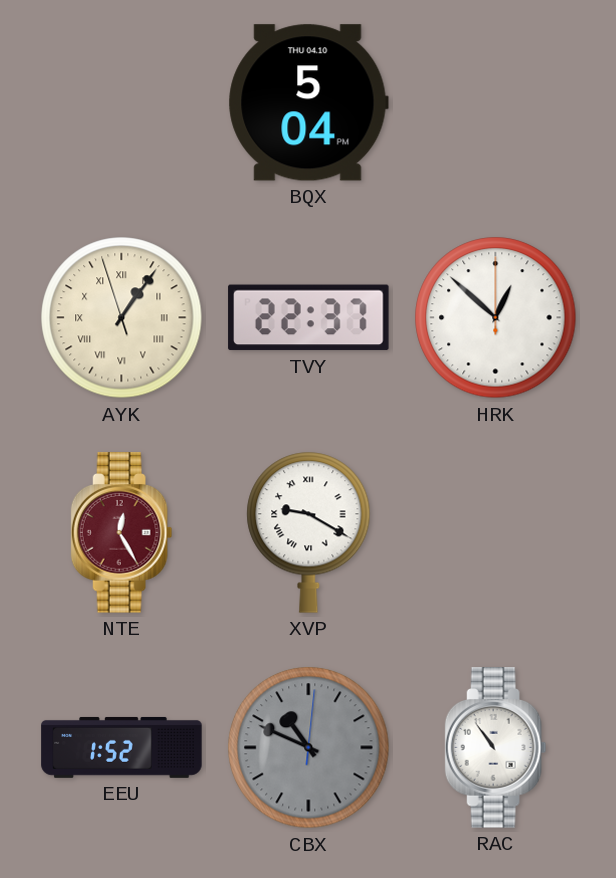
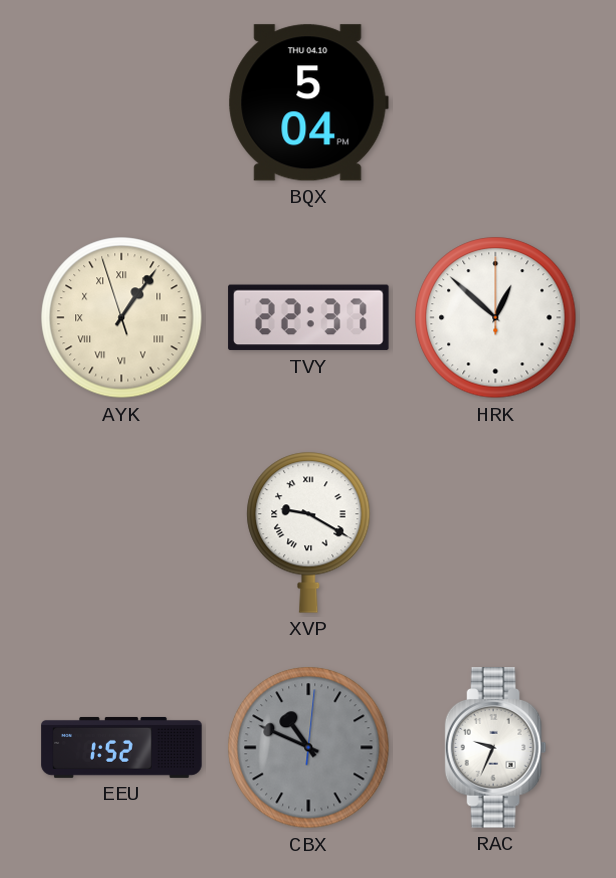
NTE: 12:25 -> none
RAC: 10:54 -> 9:34
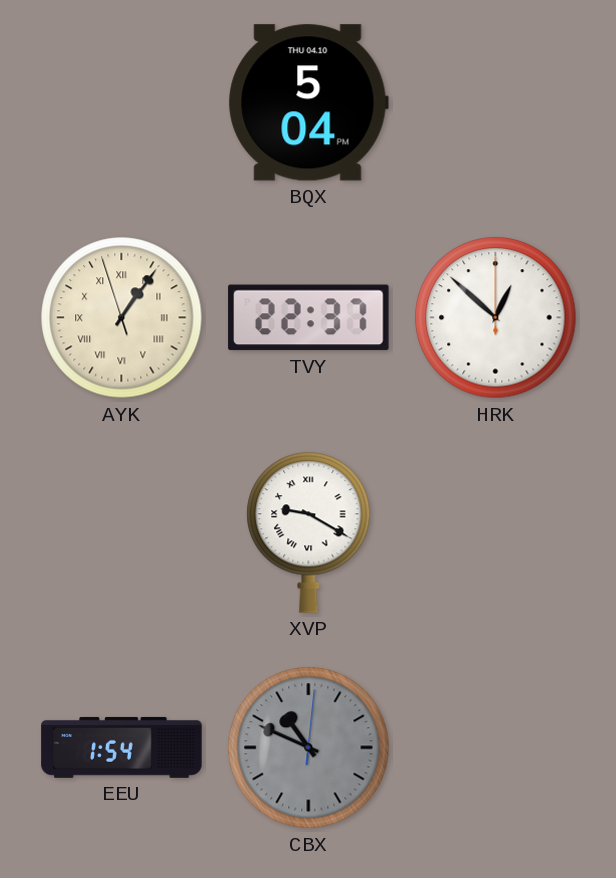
EEU: 1:52 -> 1:54
RAC: 9:34 -> none
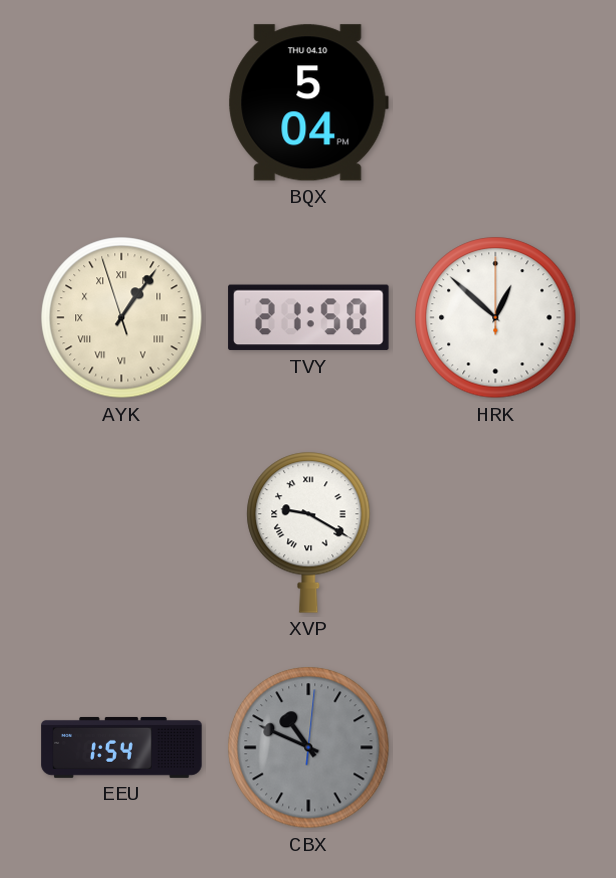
TVY: 22:37 -> 21:50
